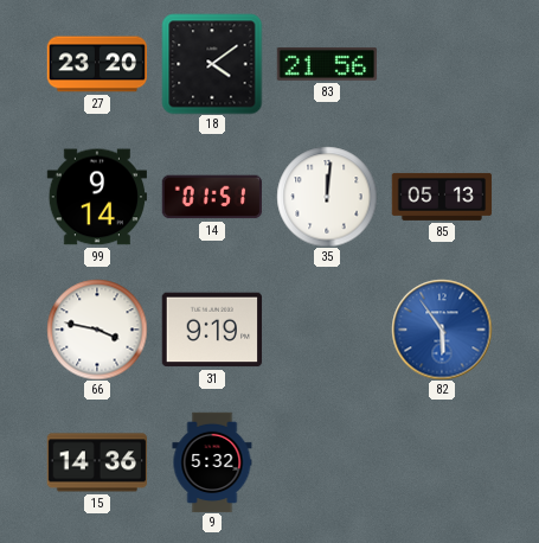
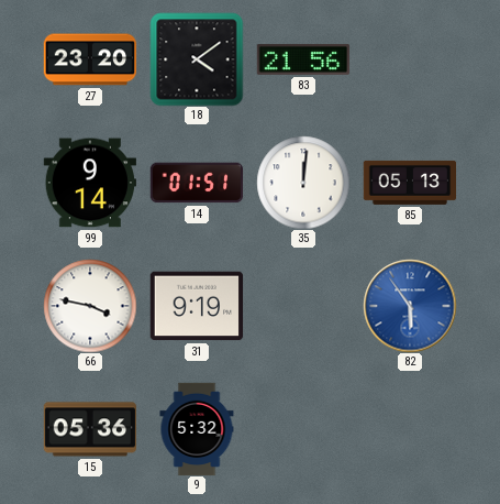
15: 14:36 -> 05:36
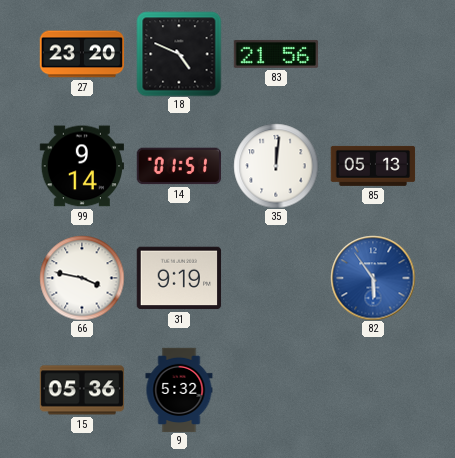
18: 4:09 -> 4:49
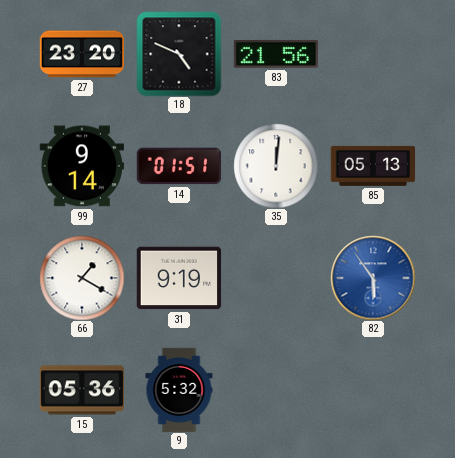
66: 3:47 -> 1:20
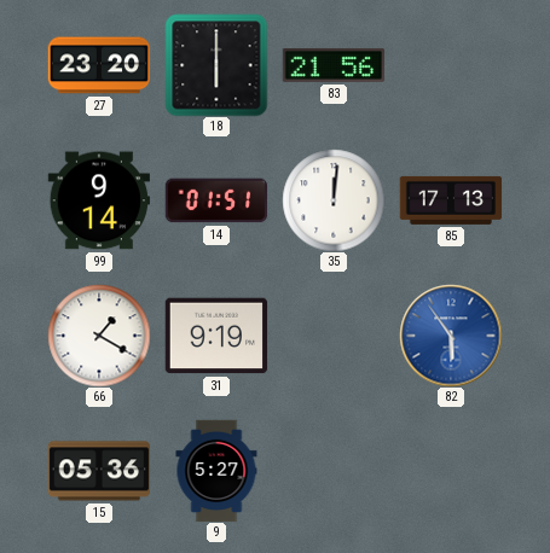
18: 4:49 -> 6:00
85: 05:13 -> 17:13
9: 5:32 -> 5:27
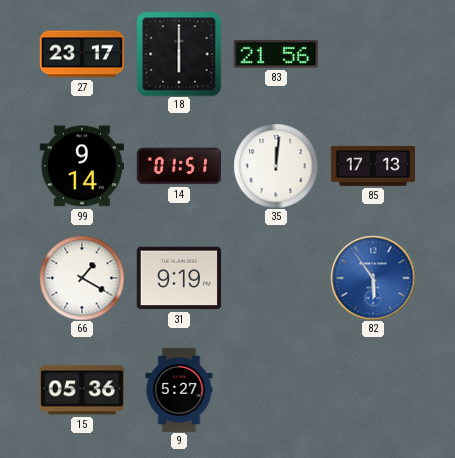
27: 23:20 -> 23:17
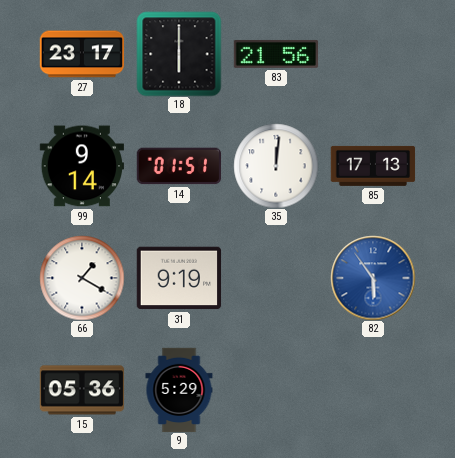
9: 5:27 -> 5:29
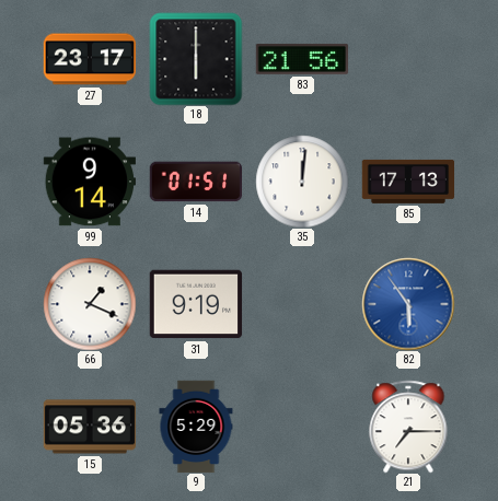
66: 1:20 -> 1:19
21: none -> 7:15
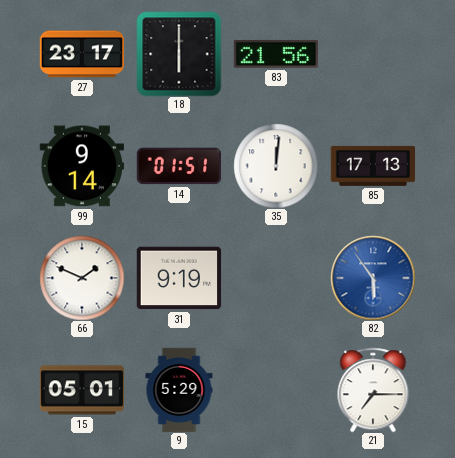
66: 1:19 -> 1:49
15: 05:36 -> 05:01
